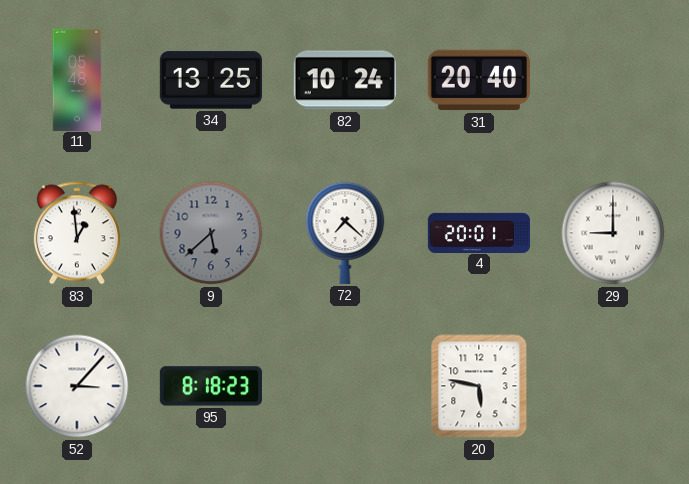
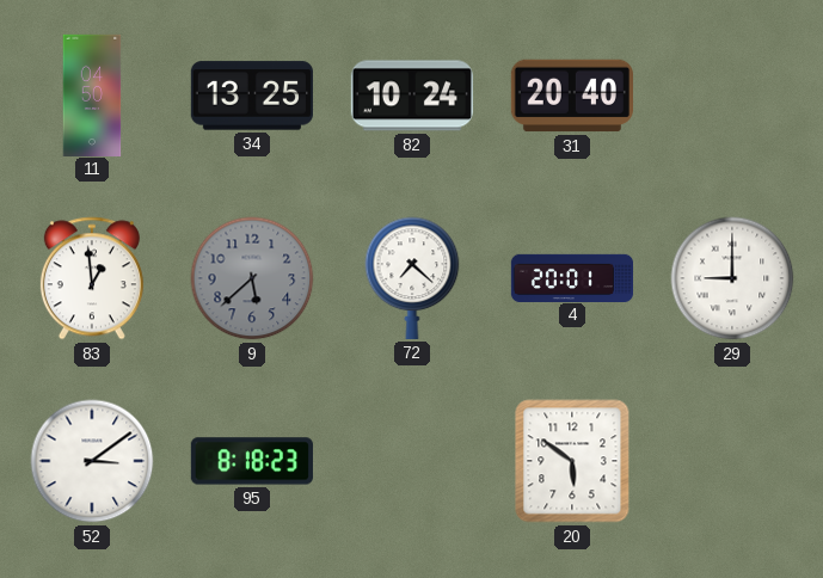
11: 05:48 -> 04:50
52: 3:07 -> 3:09
20: 5:47 -> 5:51
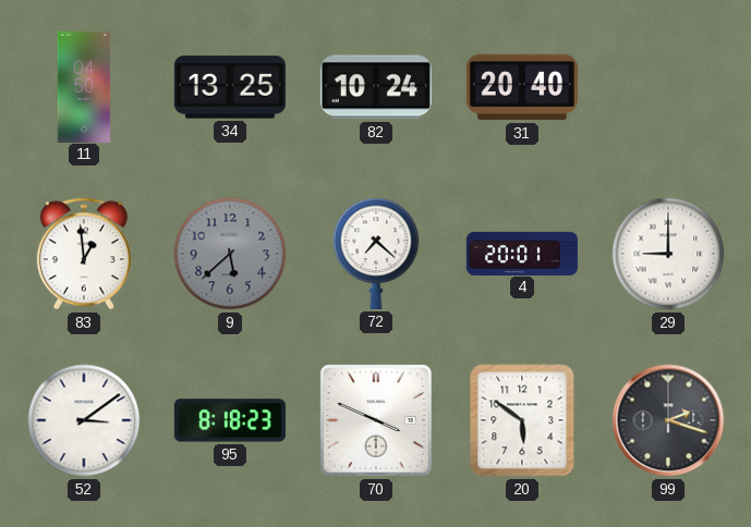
70: none -> 3:49
99: none -> 2:18
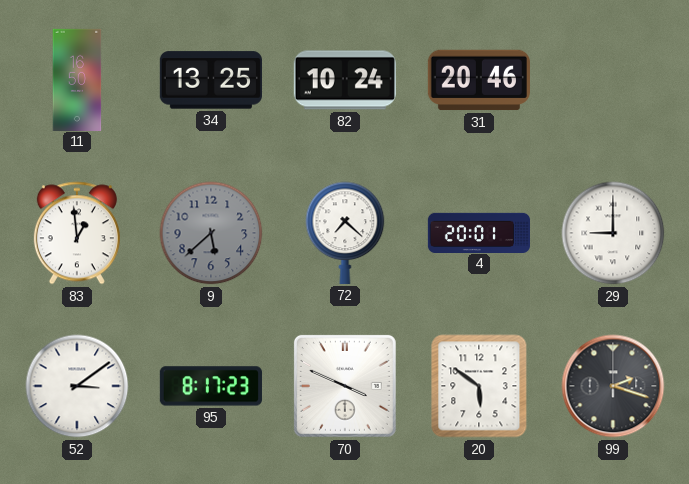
11: 04:50 -> 16:50
31: 20:40 -> 20:46
95: 8:18 -> 8:17
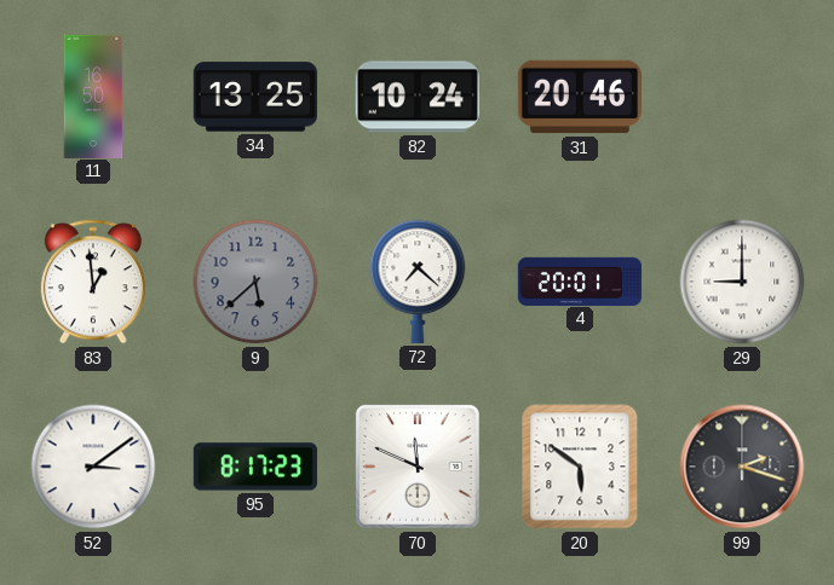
70: 3:49 -> 11:49
